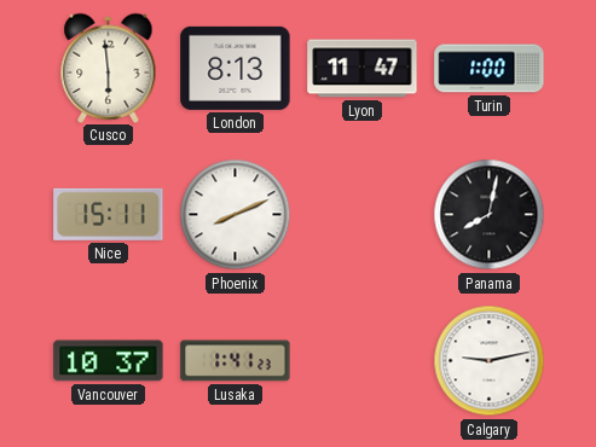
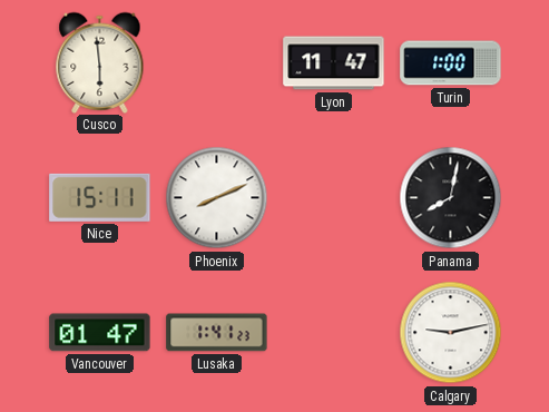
London: 8:13 -> none
Vancouver: 10:37 -> 01:47
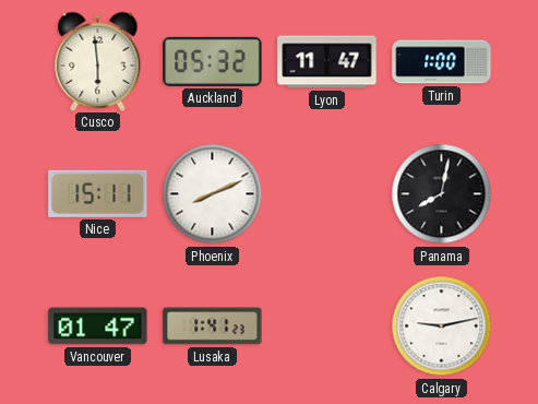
Auckland: none -> 05:32
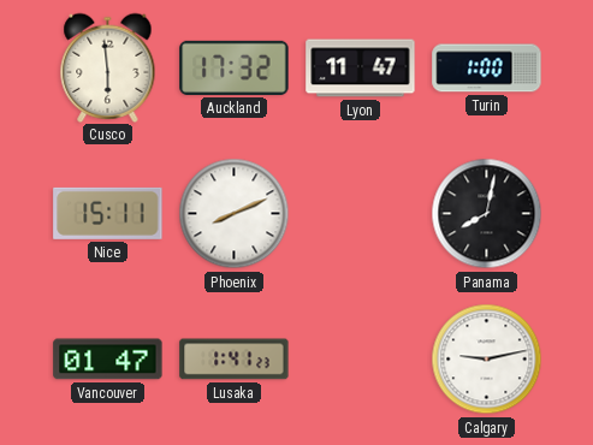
Auckland: 05:32 -> 17:32
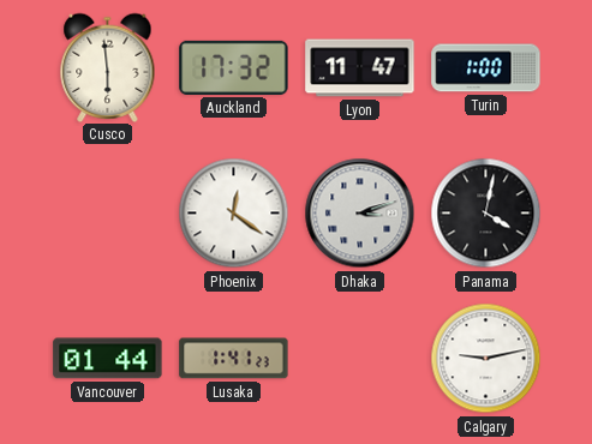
Nice: 15:11 -> none
Phoenix: 8:11 -> 12:21
Dhaka: none -> 3:12
Panama: 8:02 -> 4:02
Vancouver: 01:47 -> 01:44
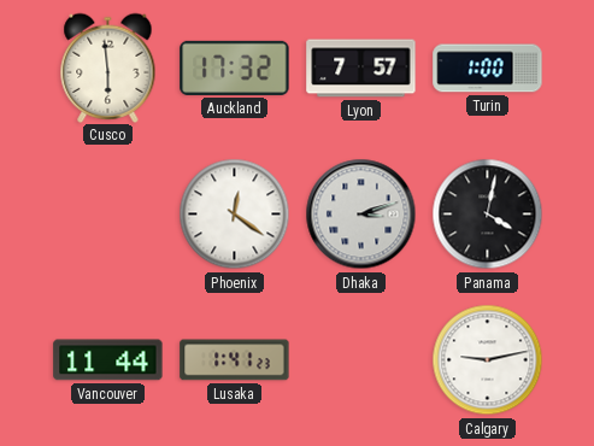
Lyon: 11:47 -> 7:57
Vancouver: 01:44 -> 11:44
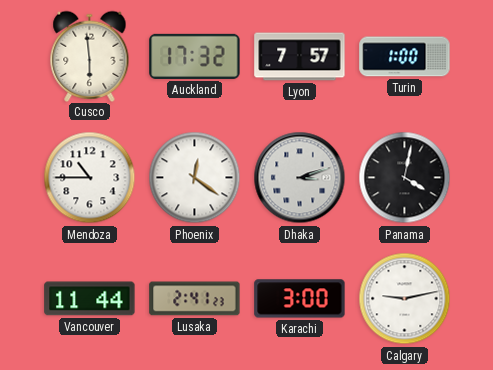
Mendoza: none -> 10:45
Lusaka: 1:41 -> 2:41
Karachi: none -> 3:00
